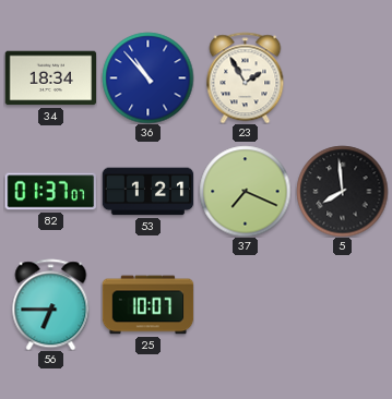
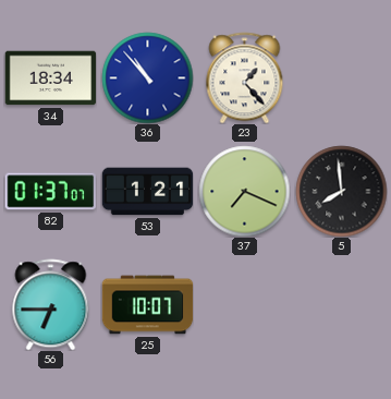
23: 1:55 -> 1:23
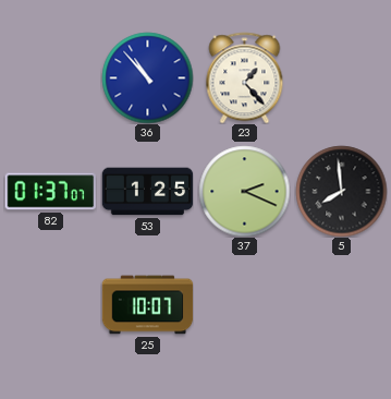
34: 18:34 -> none
53: 1:21 -> 1:25
37: 7:19 -> 2:19
56: 6:45 -> none
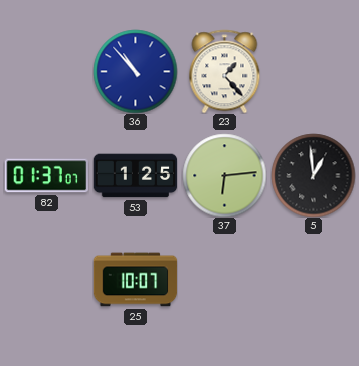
37: 2:19 -> 6:14
5: 7:59 -> 12:59
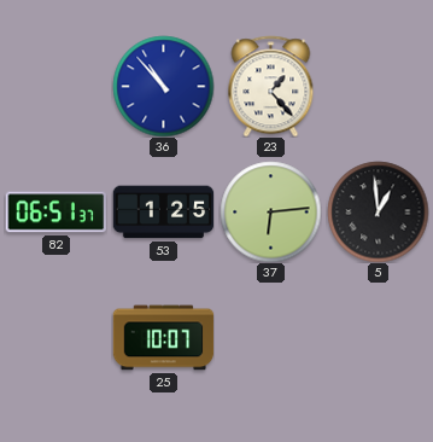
82: 01:37 -> 06:51
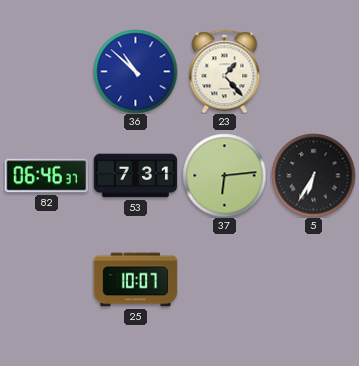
36: 10:53 -> 10:52
82: 06:51 -> 06:46
53: 1:25 -> 7:31
5: 12:59 -> 6:35
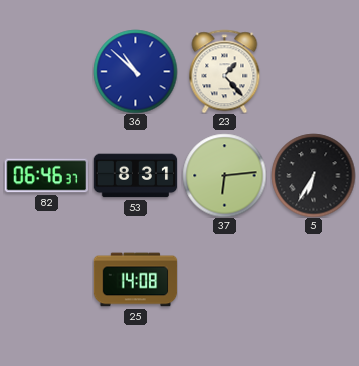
53: 7:31 -> 8:31
25: 10:07 -> 14:08
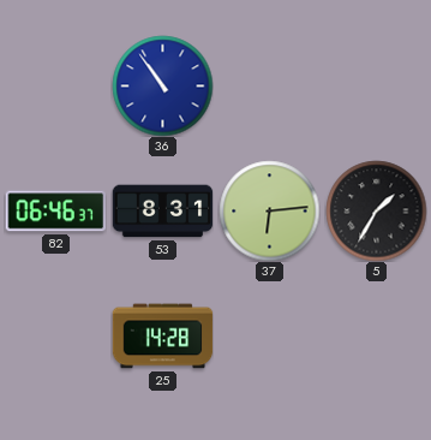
36: 10:52 -> 10:54
23: 1:23 -> none
5: 6:35 -> 1:35
25: 14:08 -> 14:28
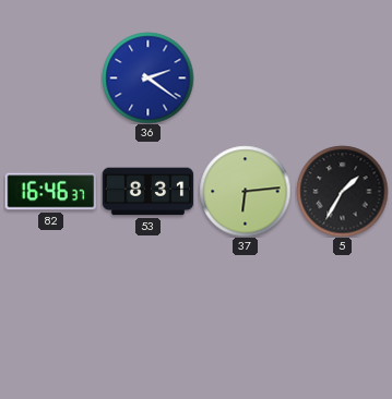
36: 10:54 -> 2:21
82: 06:46 -> 16:46
25: 14:28 -> none
